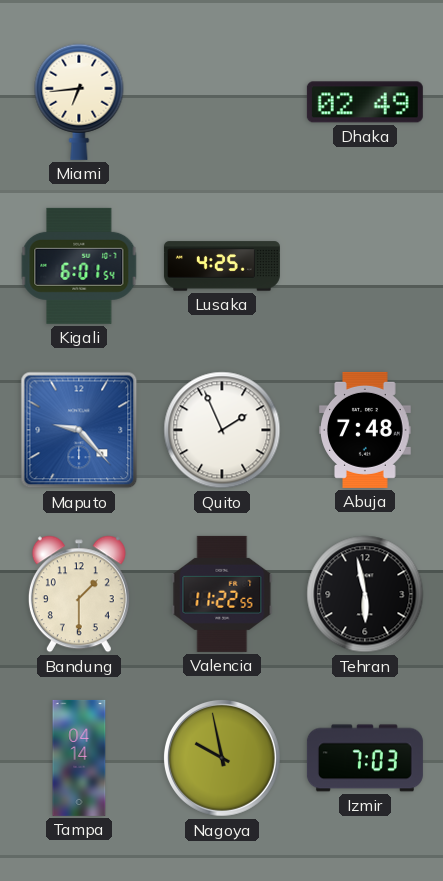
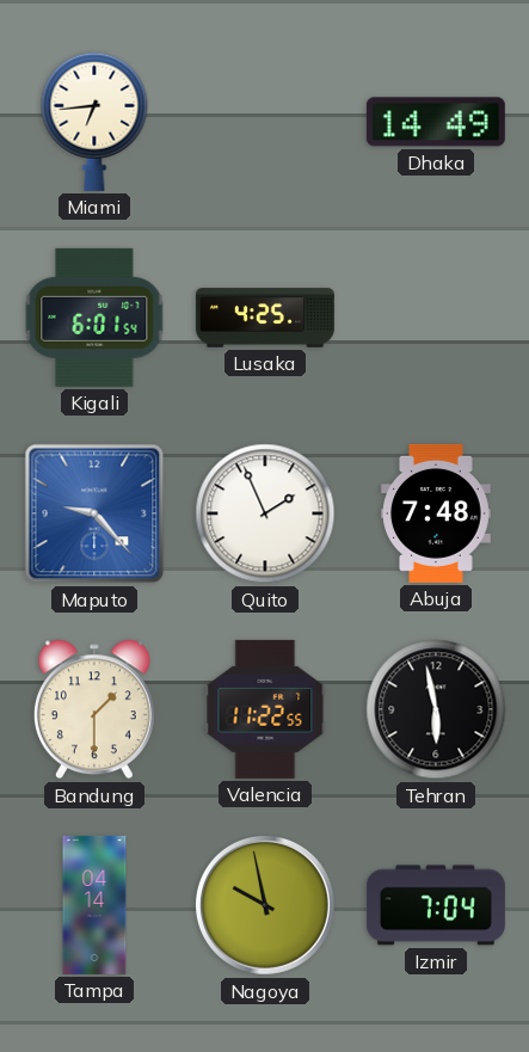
Dhaka: 02:49 -> 14:49
Izmir: 7:03 -> 7:04
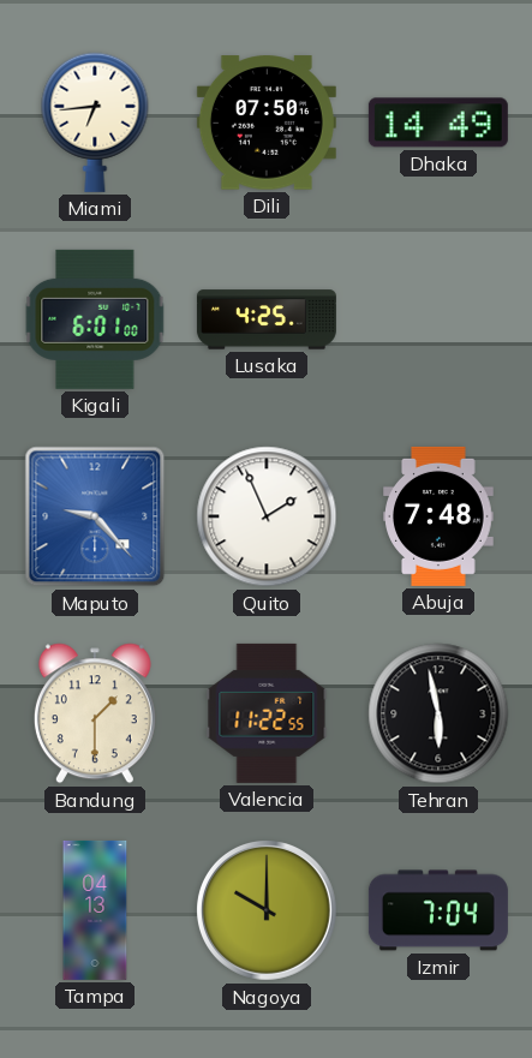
Dili: none -> 07:50
Kigali: 6:01:54 -> 6:01:00
Tampa: 04:14 -> 04:13
Nagoya: 9:58 -> 10:00
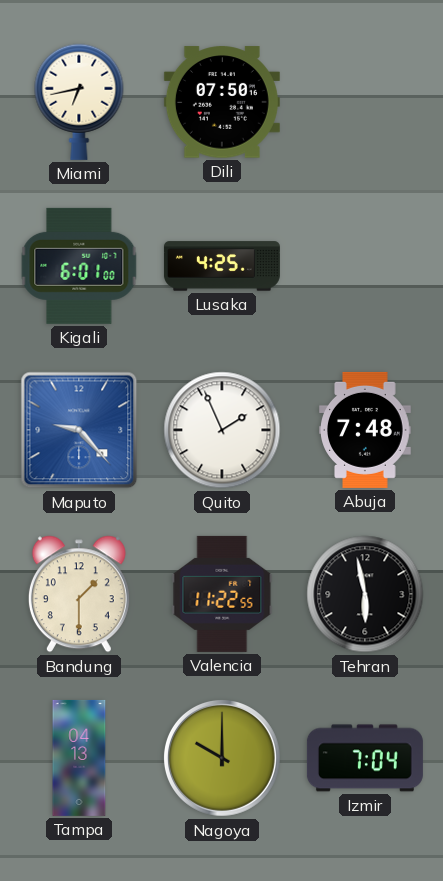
Miami: 6:44 -> 6:43
Dhaka: 14:49 -> none
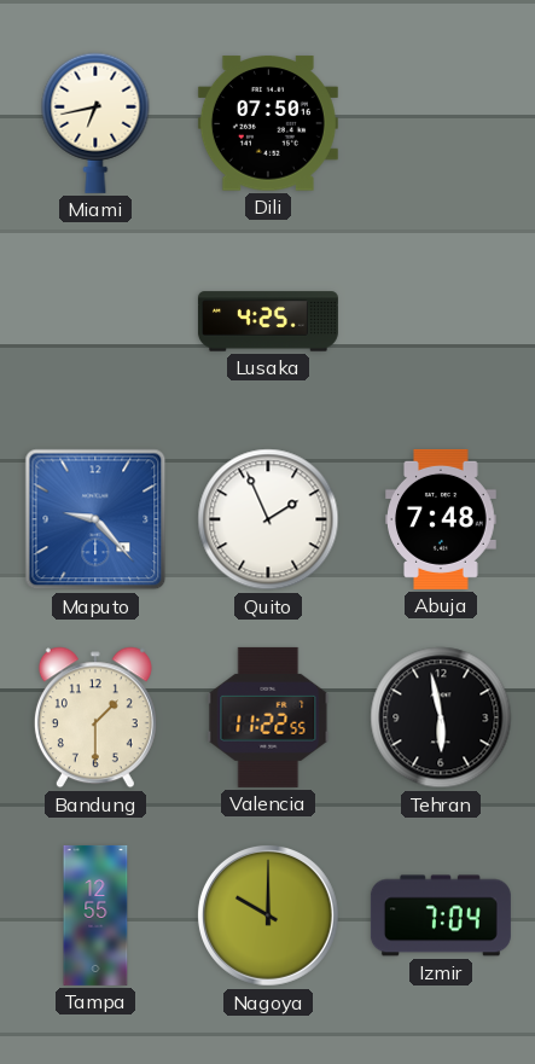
Kigali: 6:01 -> none
Tampa: 04:13 -> 12:55
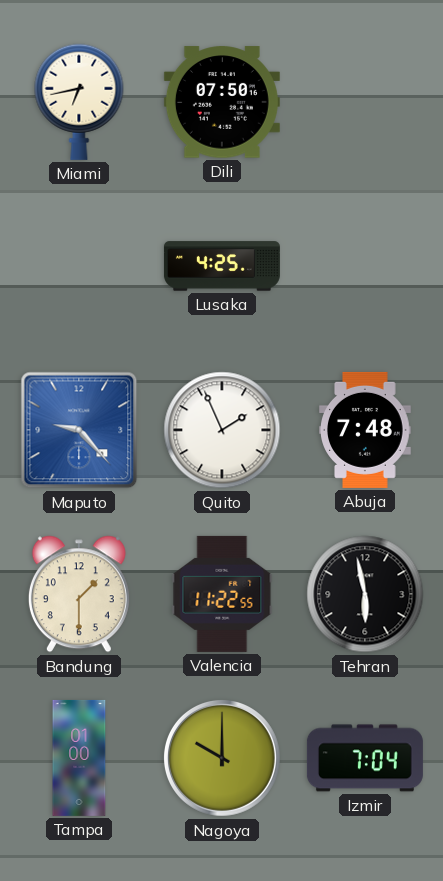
Tampa: 12:55 -> 01:00
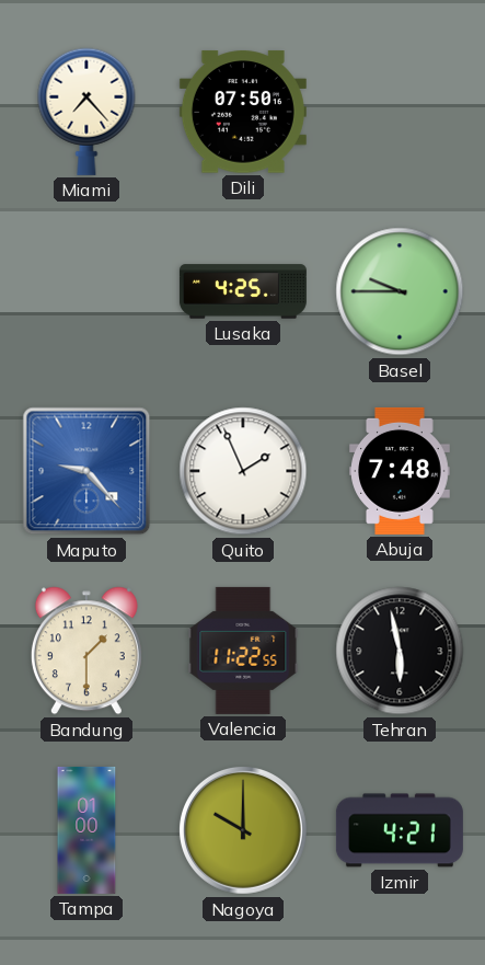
Miami: 6:43 -> 7:23
Basel: none -> 9:45
Izmir: 7:04 -> 4:21
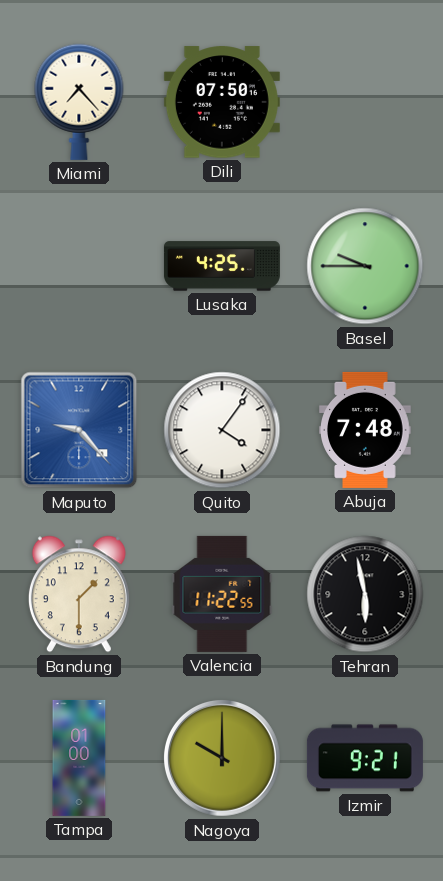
Quito: 1:56 -> 4:06
Izmir: 4:21 -> 9:21
